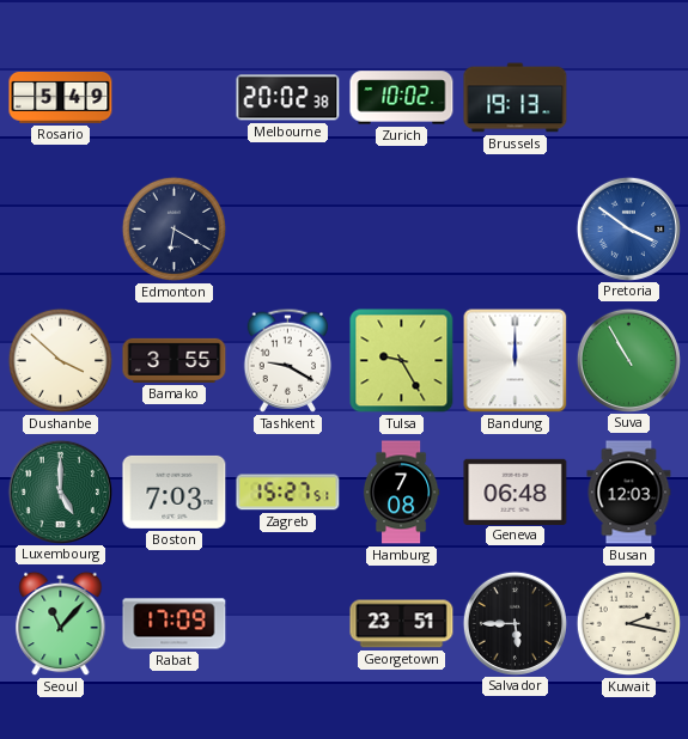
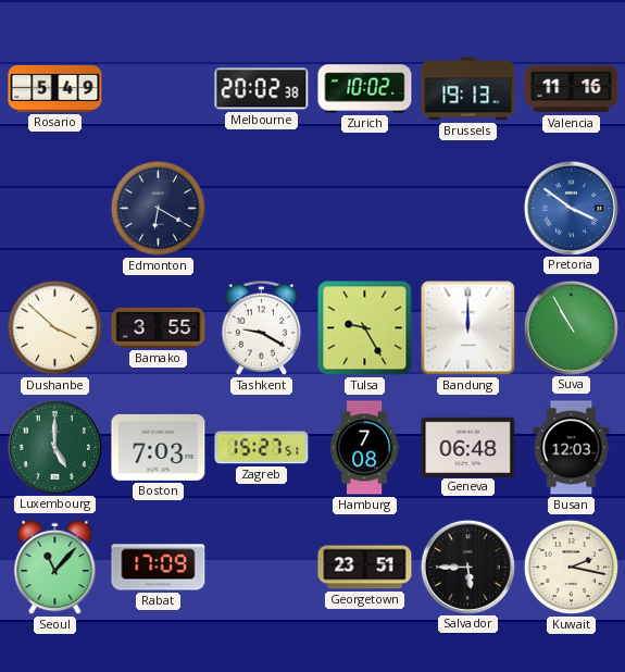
Valencia: none -> 11:16
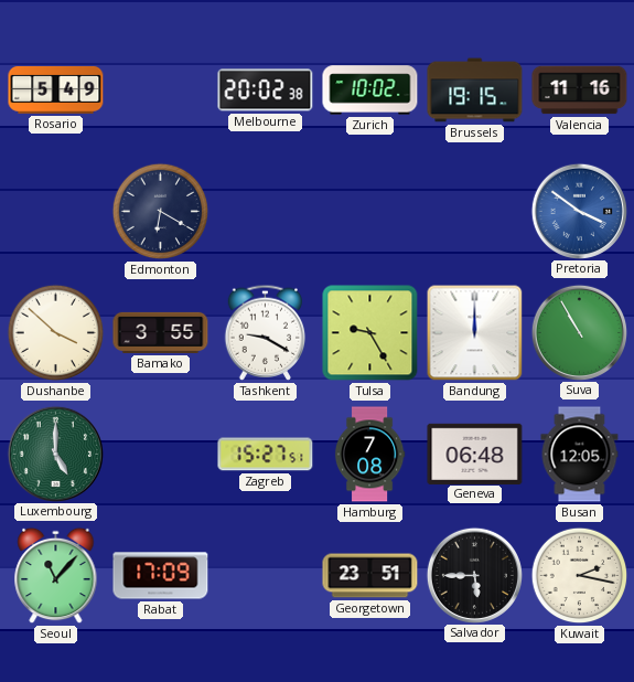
Brussels: 19:13 -> 19:15
Boston: 7:03 -> none
Busan: 12:03 -> 12:05
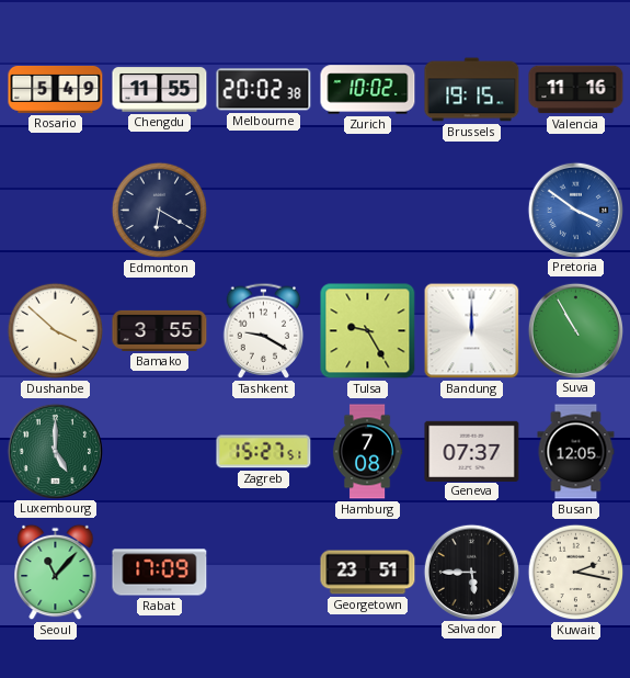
Chengdu: none -> 11:55
Geneva: 06:48 -> 07:37
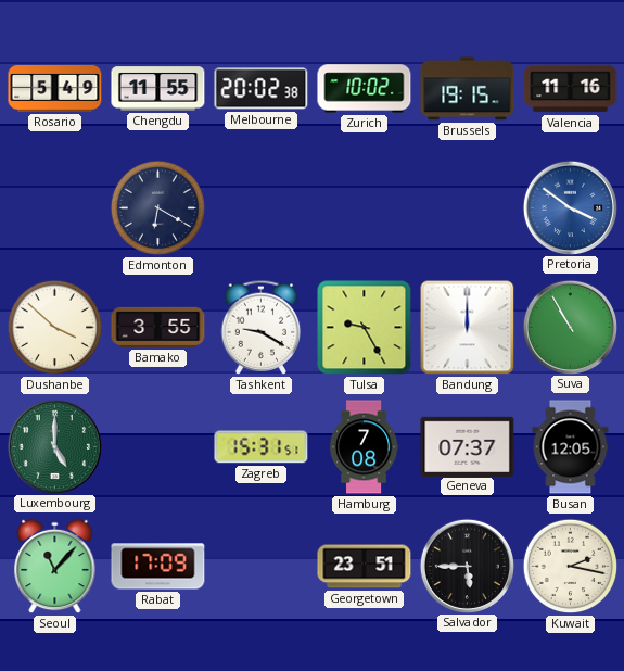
Zagreb: 15:27 -> 15:31
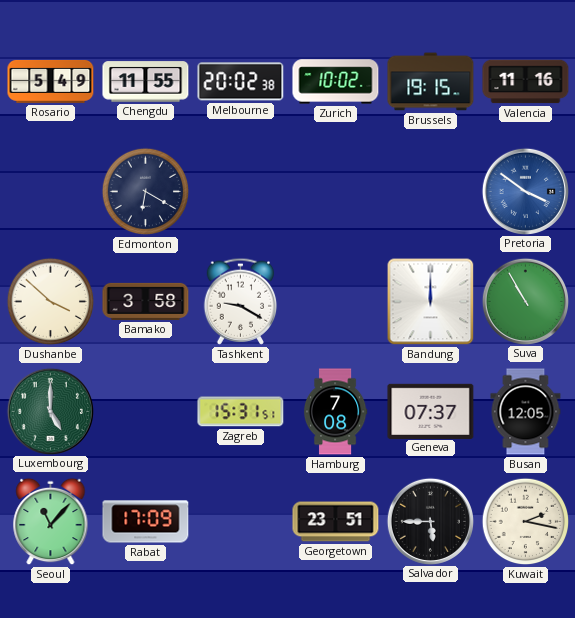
Bamako: 3:55 -> 3:58
Tulsa: 9:25 -> none
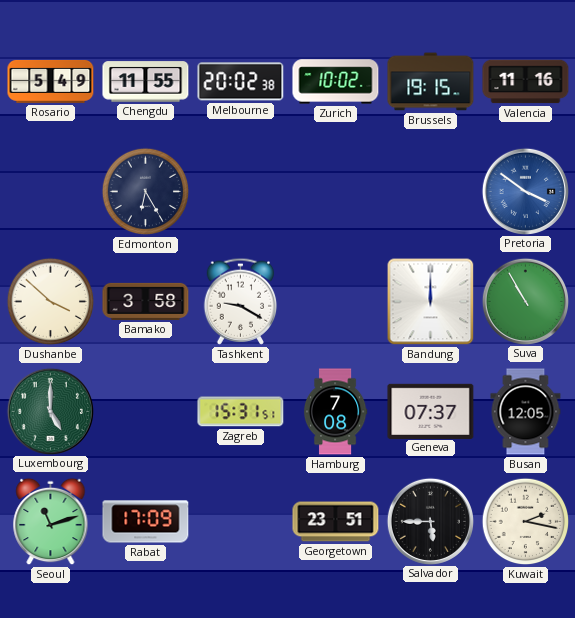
Edmonton: 6:20 -> 6:25
Seoul: 11:07 -> 11:12
